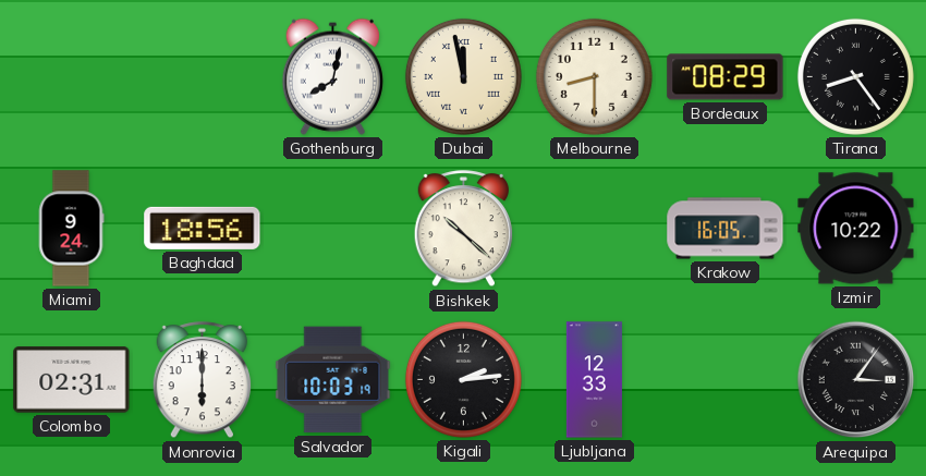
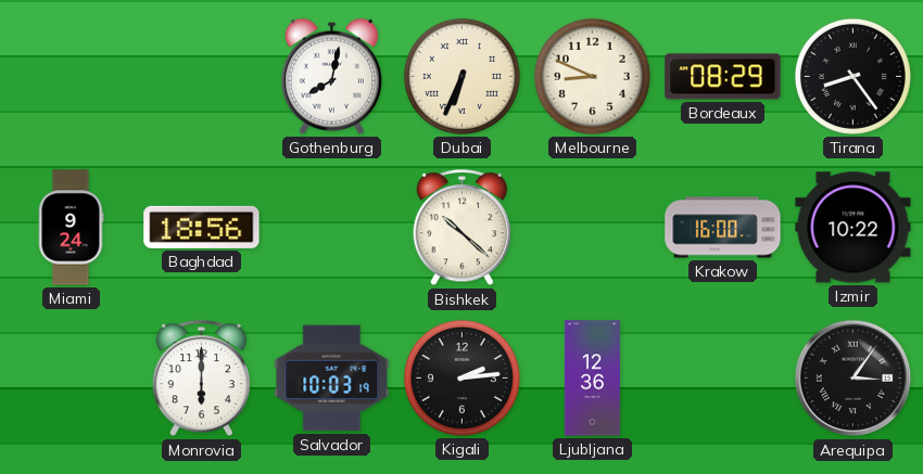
Dubai: 11:58 -> 6:34
Melbourne: 8:30 -> 8:49
Krakow: 16:05 -> 16:00
Colombo: 02:31 -> none
Ljubljana: 12:33 -> 12:36
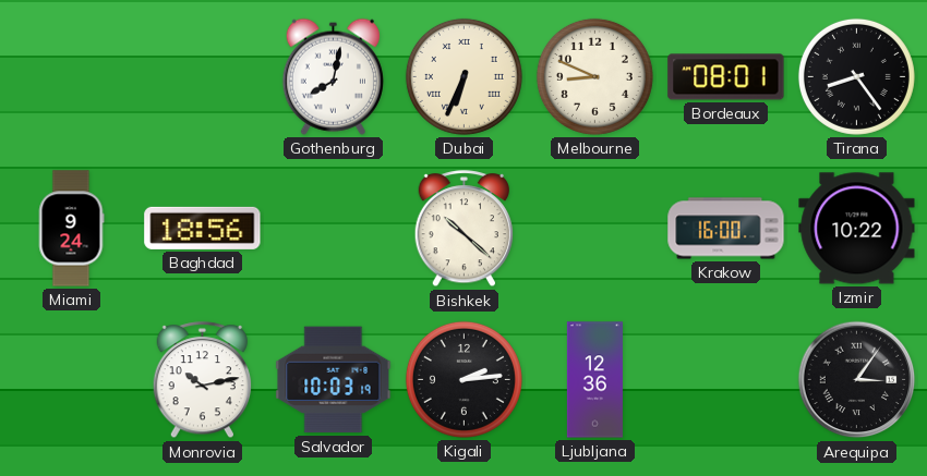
Bordeaux: 08:29 -> 08:01
Monrovia: 6:00 -> 10:13
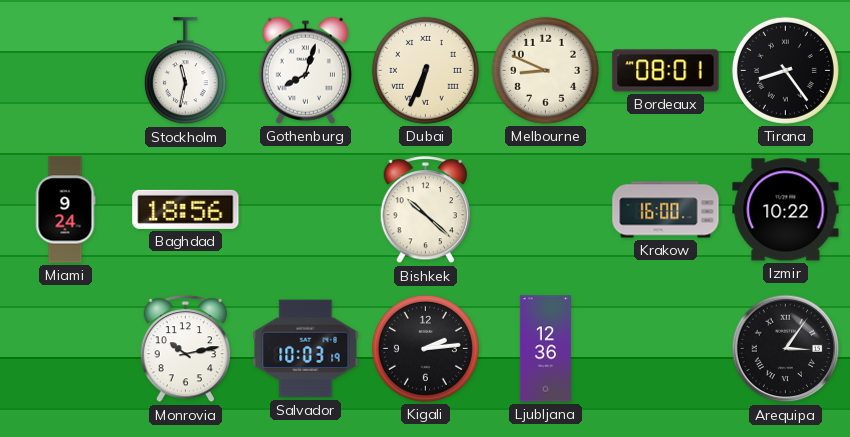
Stockholm: none -> 11:32
Gothenburg: 8:02 -> 8:03
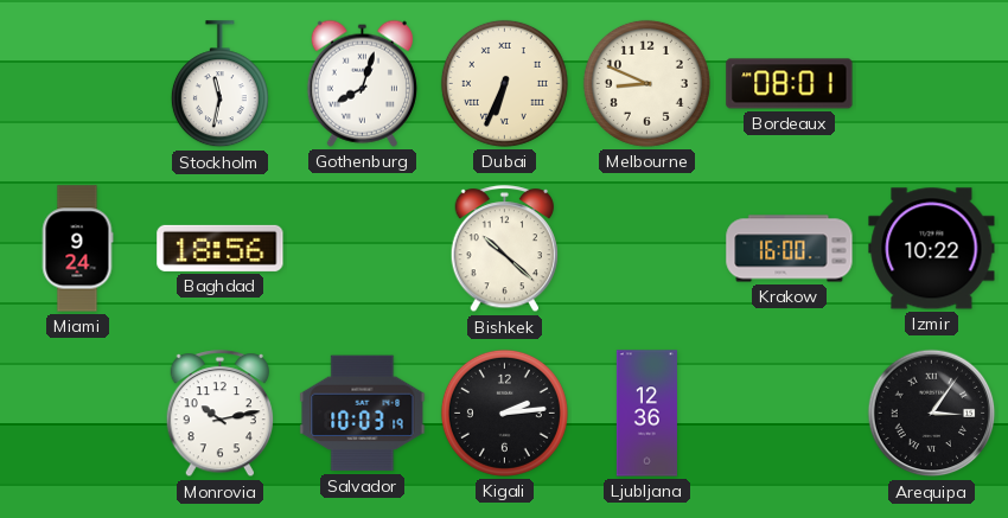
Tirana: 8:24 -> none
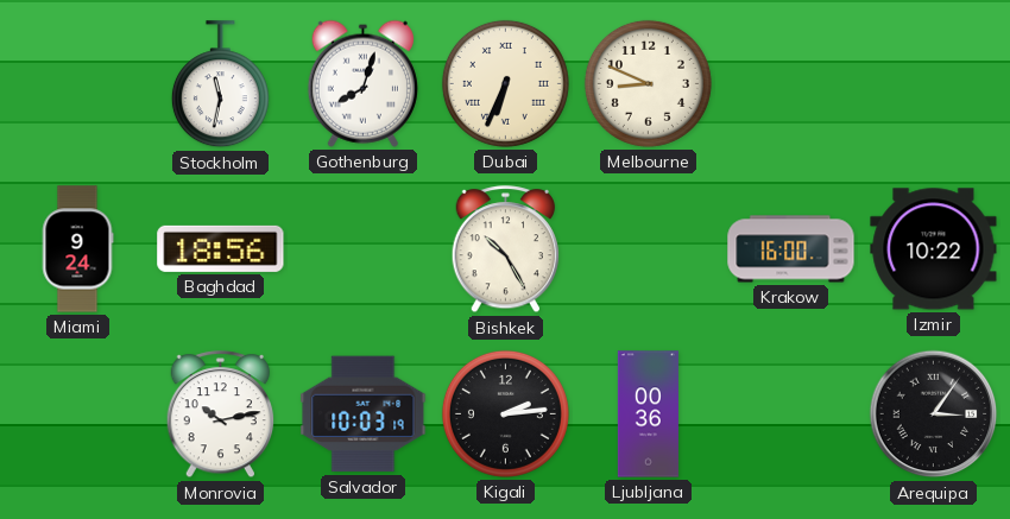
Bordeaux: 08:01 -> none
Bishkek: 10:22 -> 10:25
Ljubljana: 12:36 -> 00:36
